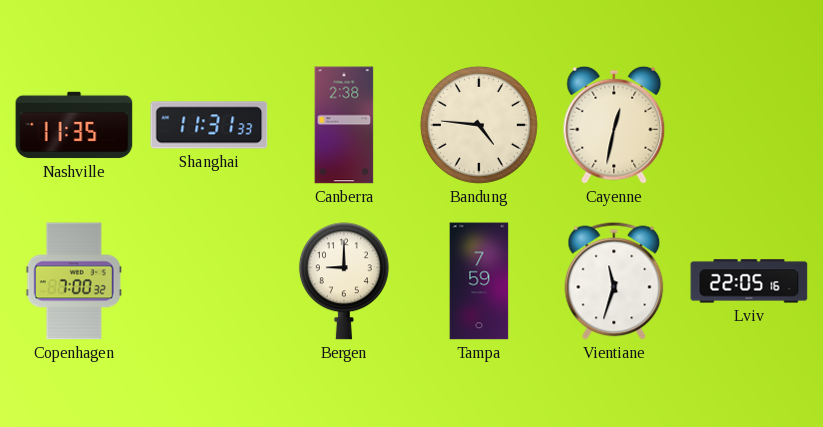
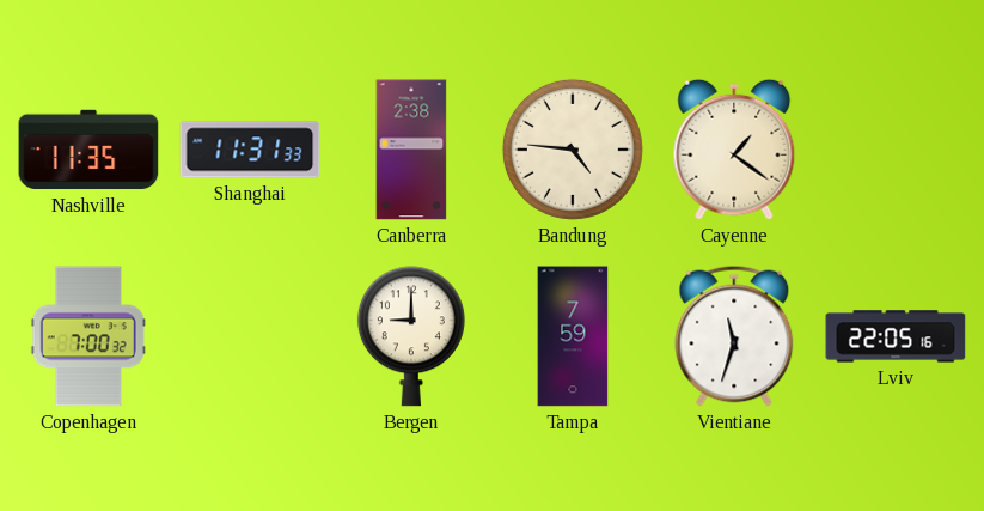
Cayenne: 12:32 -> 1:21
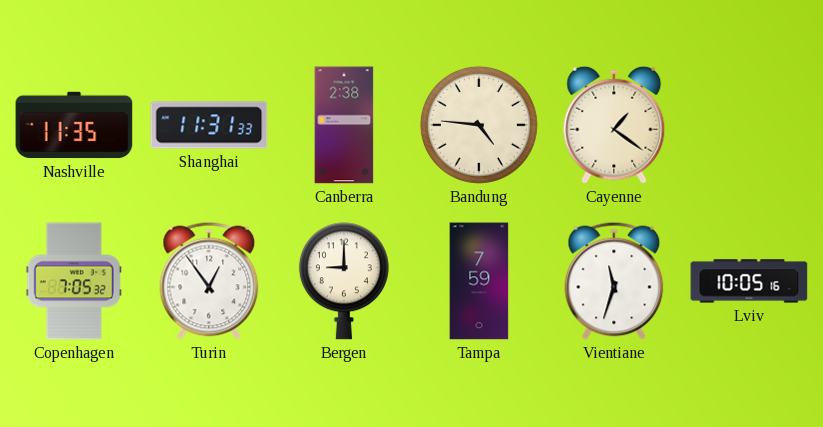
Copenhagen: 7:00 -> 7:05
Turin: none -> 12:54
Lviv: 22:05 -> 10:05
